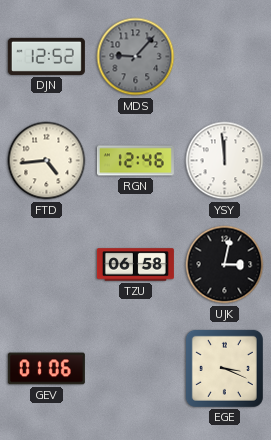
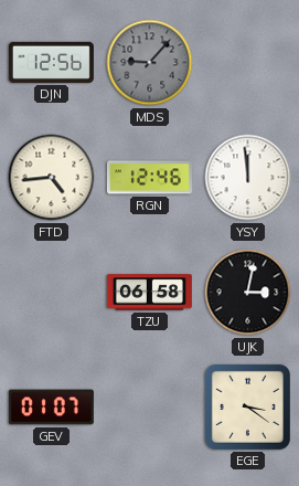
DJN: 12:52 -> 12:56
GEV: 01:06 -> 01:07
EGE: 3:19 -> 3:21
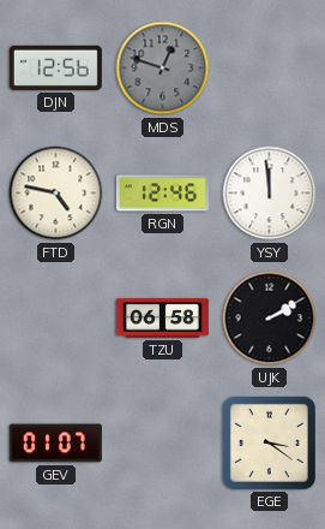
MDS: 9:07 -> 12:48
FTD: 4:44 -> 4:47
UJK: 3:02 -> 2:10
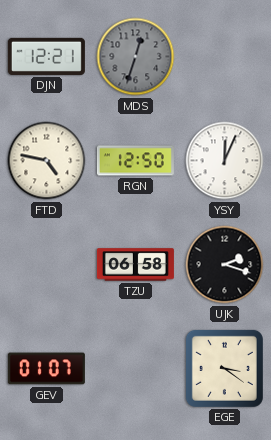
DJN: 12:56 -> 12:21
MDS: 12:48 -> 12:33
RGN: 12:46 -> 12:50
YSY: 11:59 -> 12:04
UJK: 2:10 -> 2:18
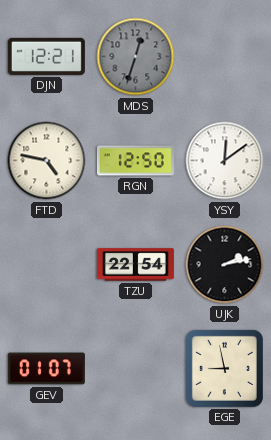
YSY: 12:04 -> 12:09
TZU: 06:58 -> 22:54
UJK: 2:18 -> 2:13
EGE: 3:21 -> 8:58
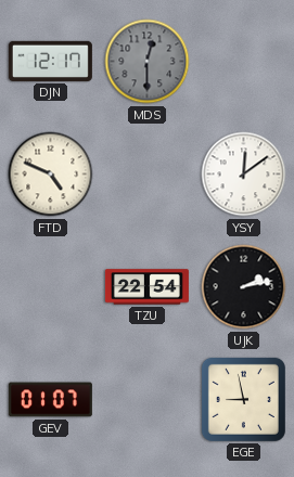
DJN: 12:21 -> 12:17
MDS: 12:33 -> 12:30
FTD: 4:47 -> 4:49
RGN: 12:50 -> none
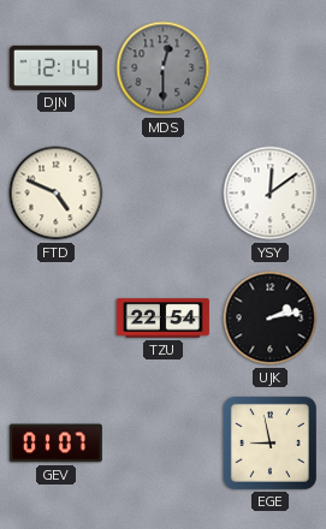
DJN: 12:17 -> 12:14
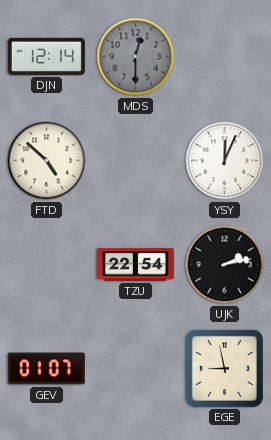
FTD: 4:49 -> 4:52
YSY: 12:09 -> 12:04
